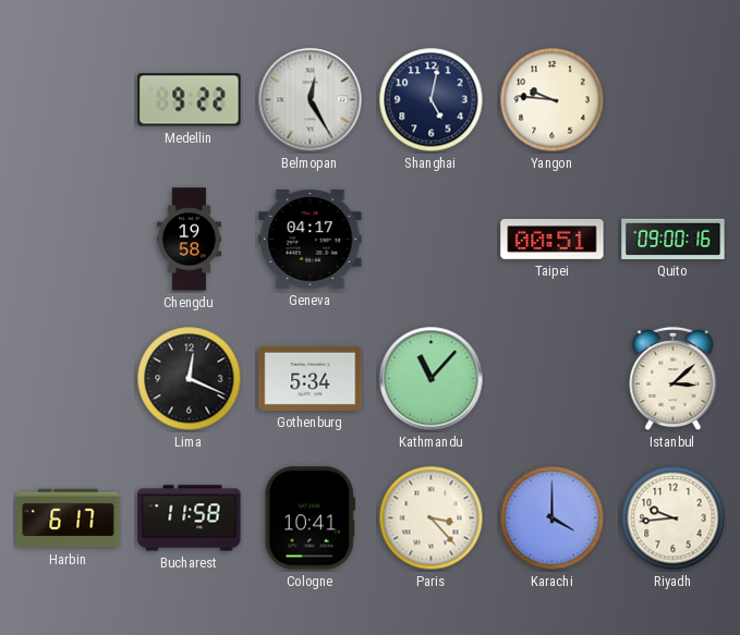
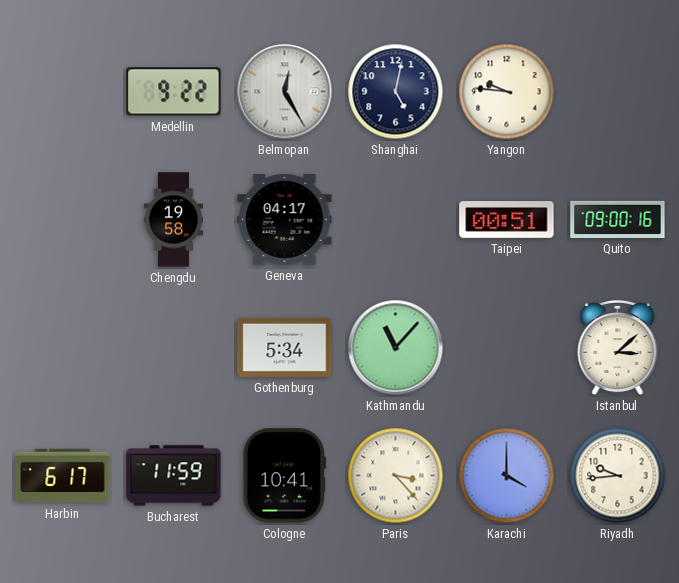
Lima: 12:19 -> none
Bucharest: 11:58 -> 11:59
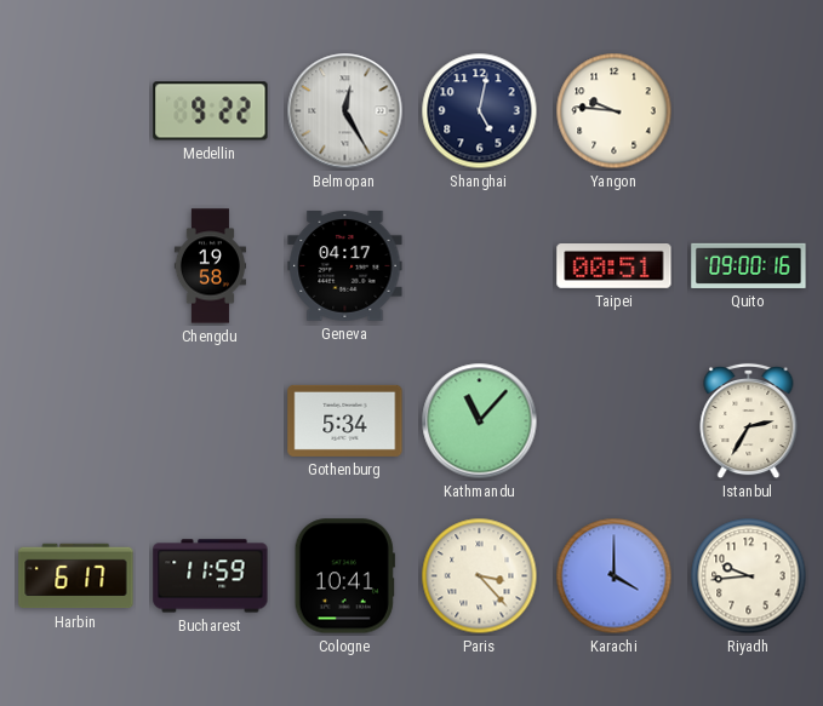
Istanbul: 3:08 -> 2:35
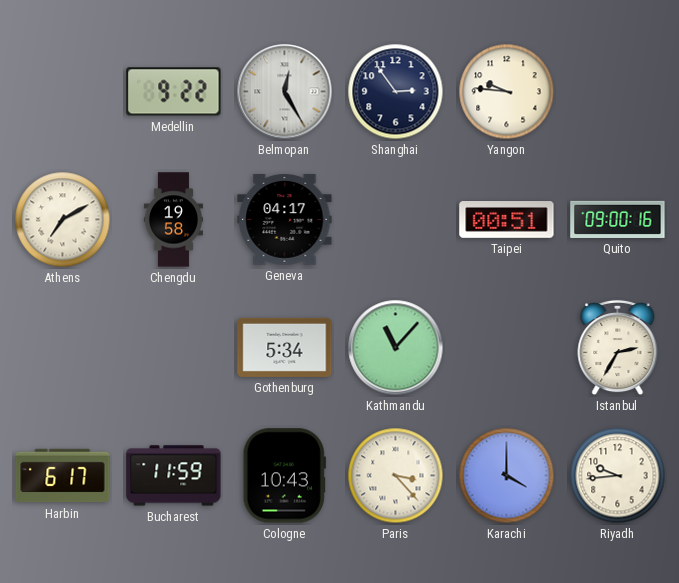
Shanghai: 5:02 -> 2:54
Athens: none -> 7:10
Cologne: 10:41 -> 10:43
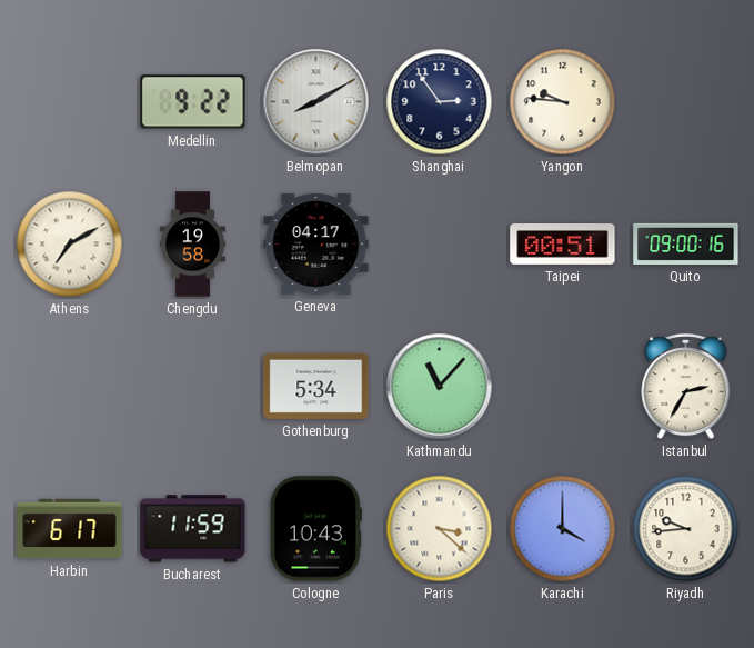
Belmopan: 12:25 -> 8:10
Paris: 3:23 -> 3:22
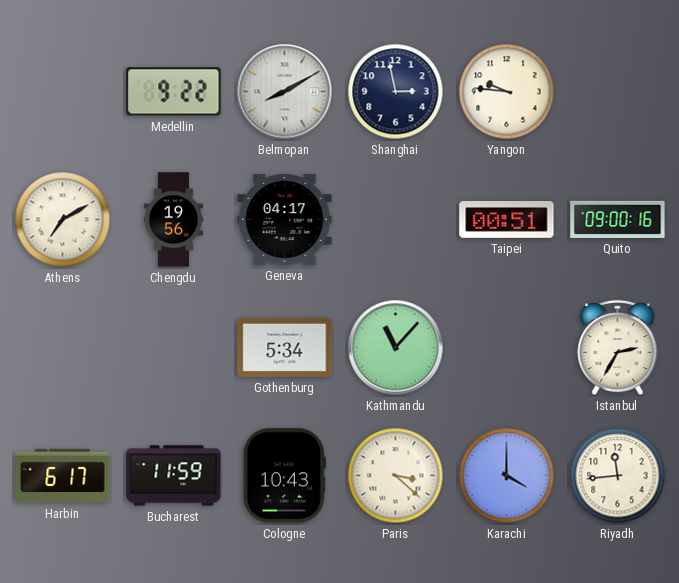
Shanghai: 2:54 -> 2:58
Chengdu: 19:58 -> 19:56
Riyadh: 9:44 -> 11:44
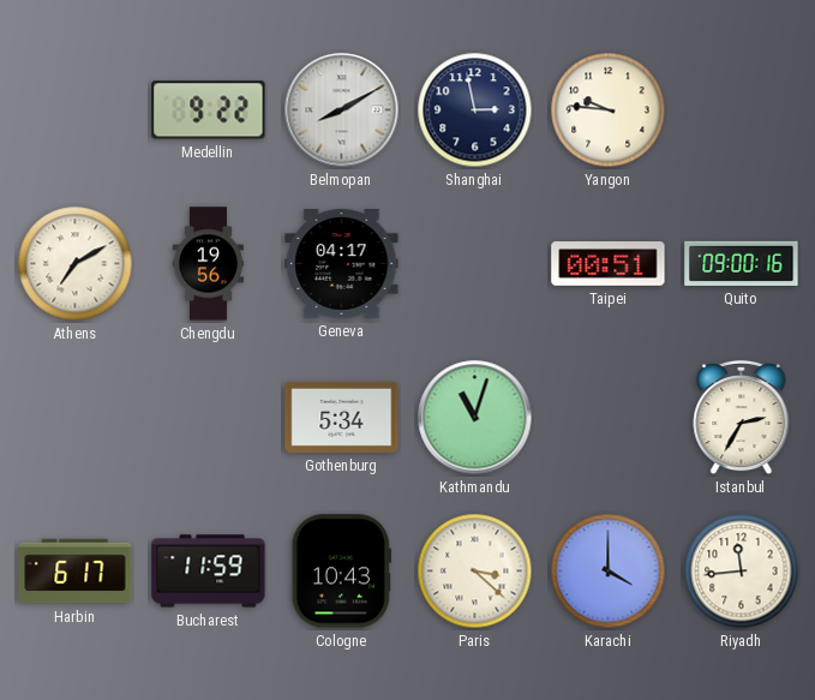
Kathmandu: 11:07 -> 11:03
